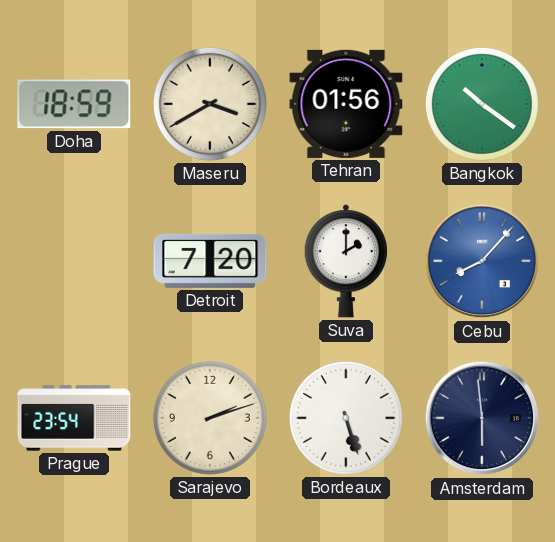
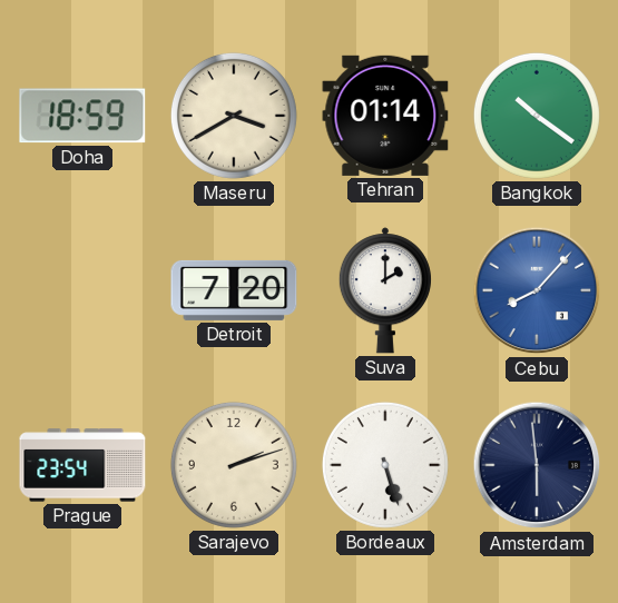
Tehran: 01:56 -> 01:14
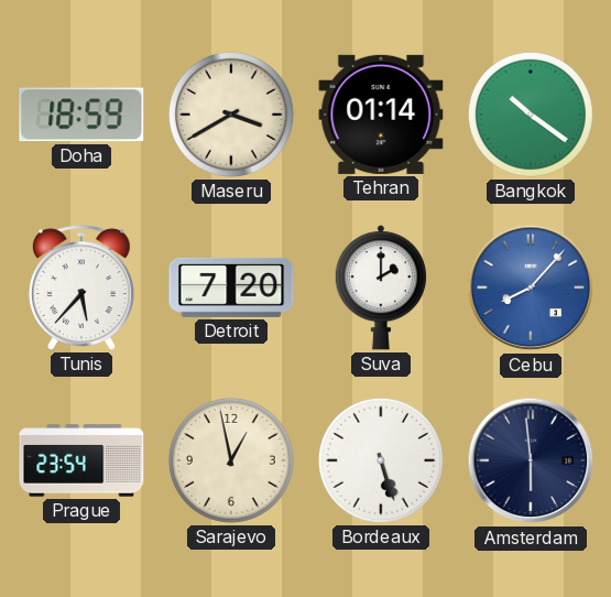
Tunis: none -> 5:37
Sarajevo: 2:12 -> 12:58
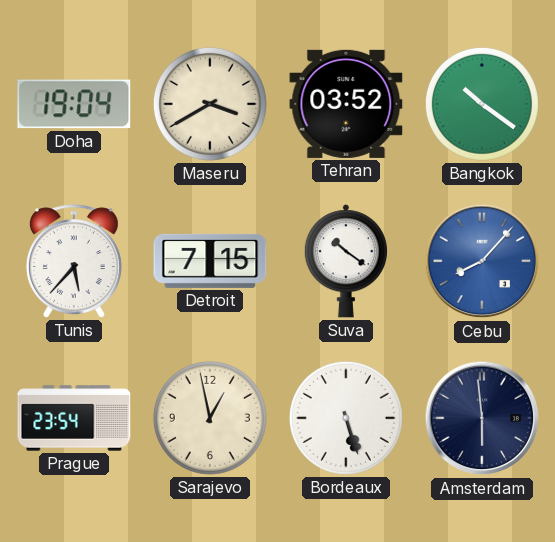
Doha: 18:59 -> 19:04
Tehran: 01:14 -> 03:52
Detroit: 7:20 -> 7:15
Suva: 2:00 -> 10:21
